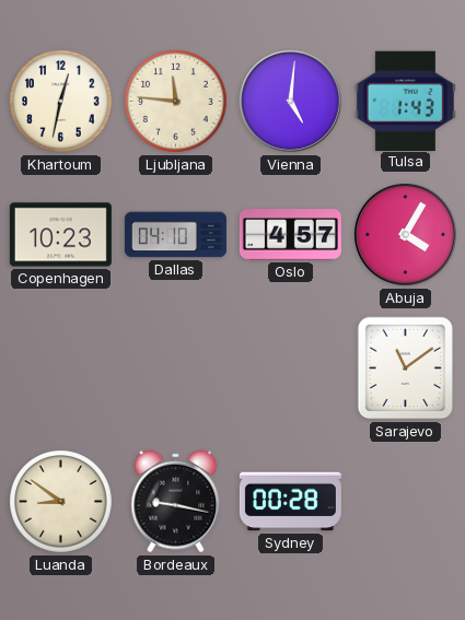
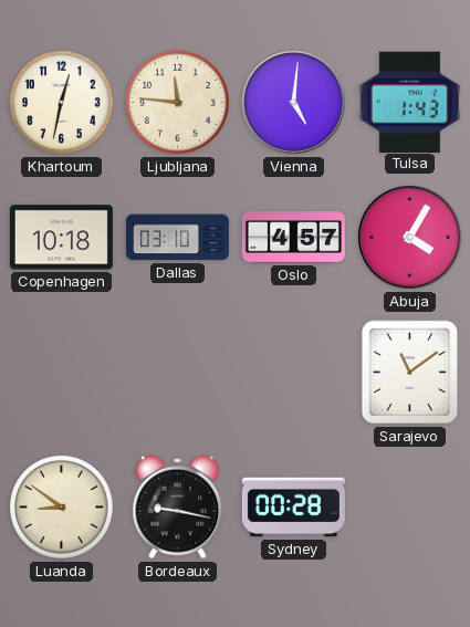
Copenhagen: 10:23 -> 10:18
Dallas: 04:10 -> 03:10
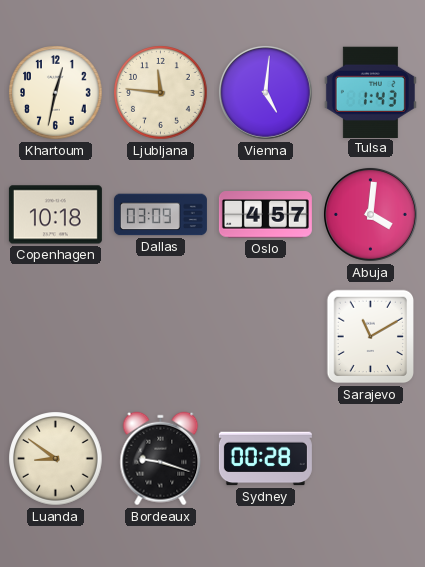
Dallas: 03:10 -> 03:09
Abuja: 4:05 -> 4:01
Sarajevo: 11:09 -> 11:10
Bordeaux: 9:17 -> 9:18
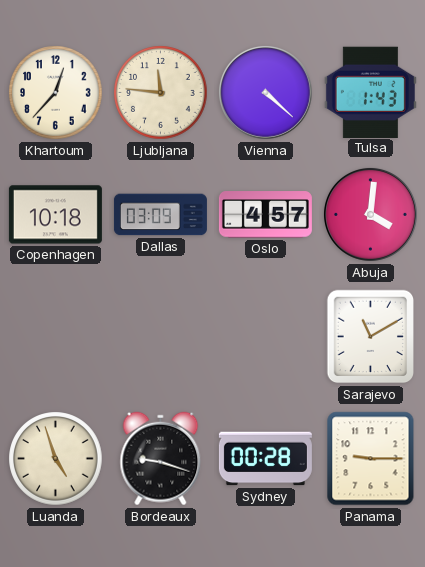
Khartoum: 12:32 -> 12:37
Vienna: 5:01 -> 4:22
Luanda: 8:51 -> 4:57
Panama: none -> 9:15
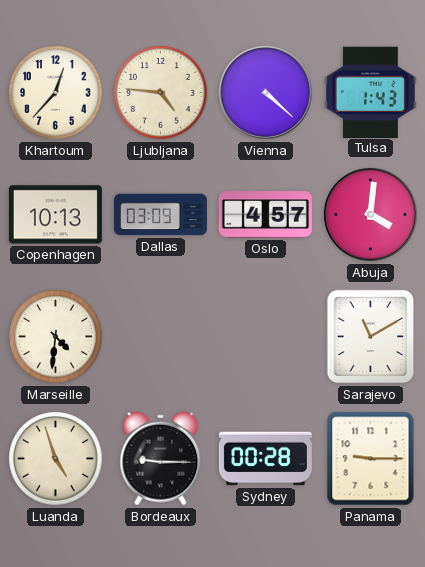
Ljubljana: 11:46 -> 4:46
Copenhagen: 10:18 -> 10:13
Marseille: none -> 4:31
Bordeaux: 9:18 -> 9:15
